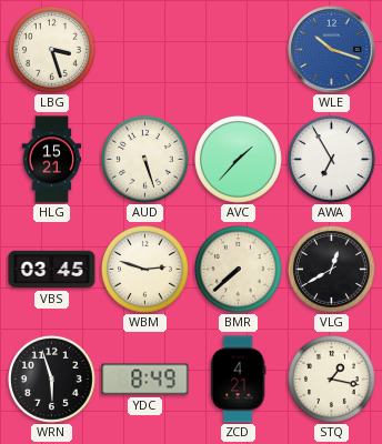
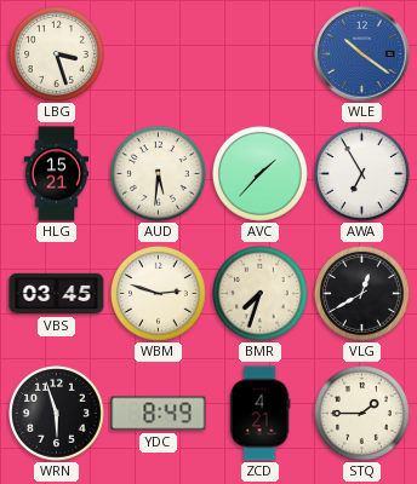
WLE: 10:18 -> 10:21
AUD: 5:27 -> 5:31
BMR: 7:38 -> 7:33
STQ: 1:17 -> 1:45
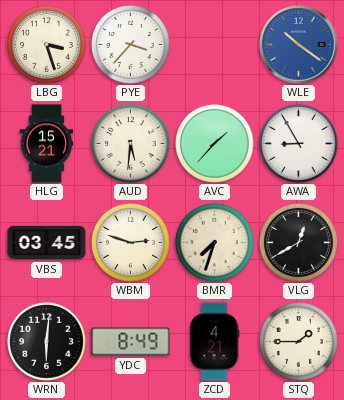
PYE: none -> 3:37
AWA: 6:55 -> 8:55
WRN: 5:57 -> 6:01
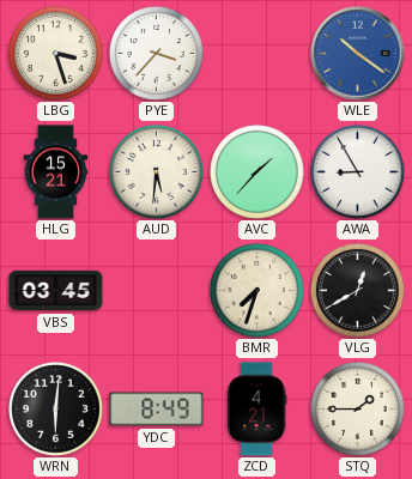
WBM: 2:48 -> none
